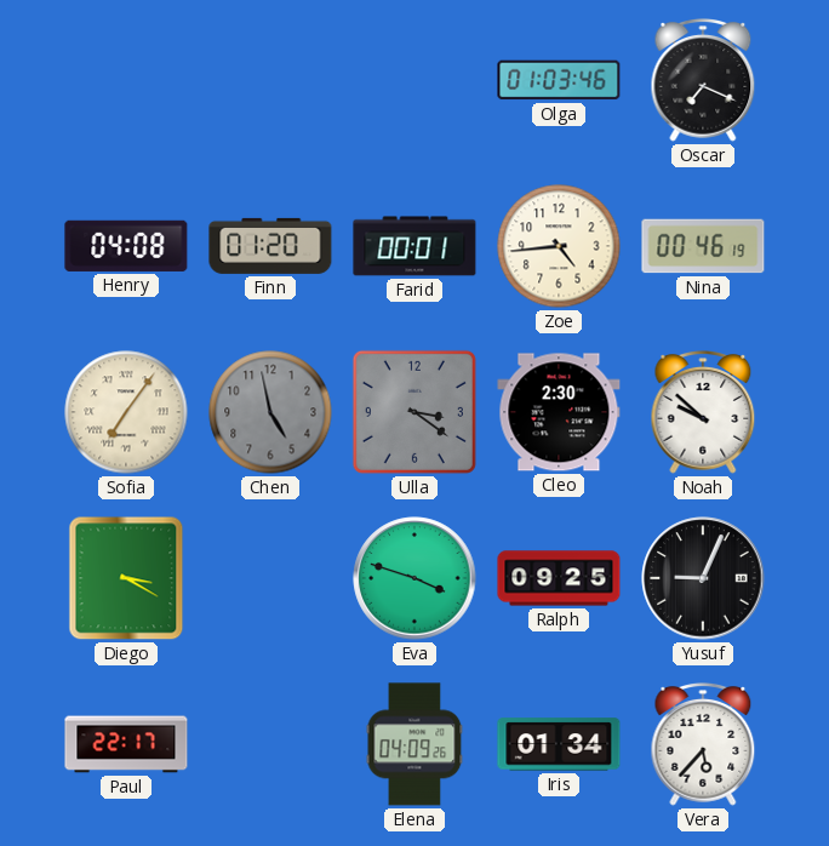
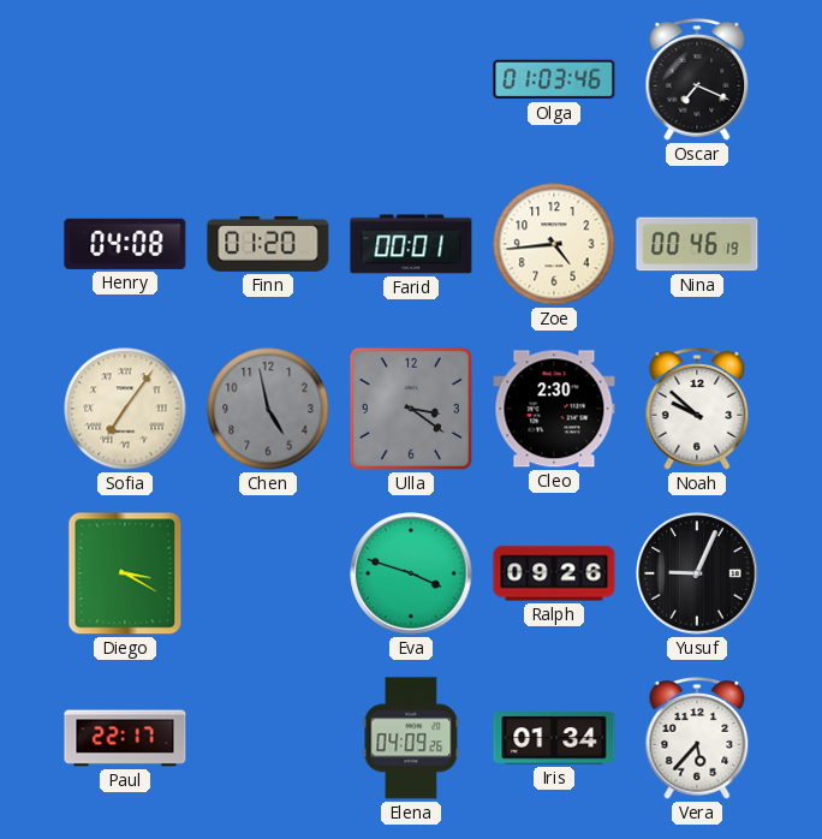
Ralph: 09:25 -> 09:26
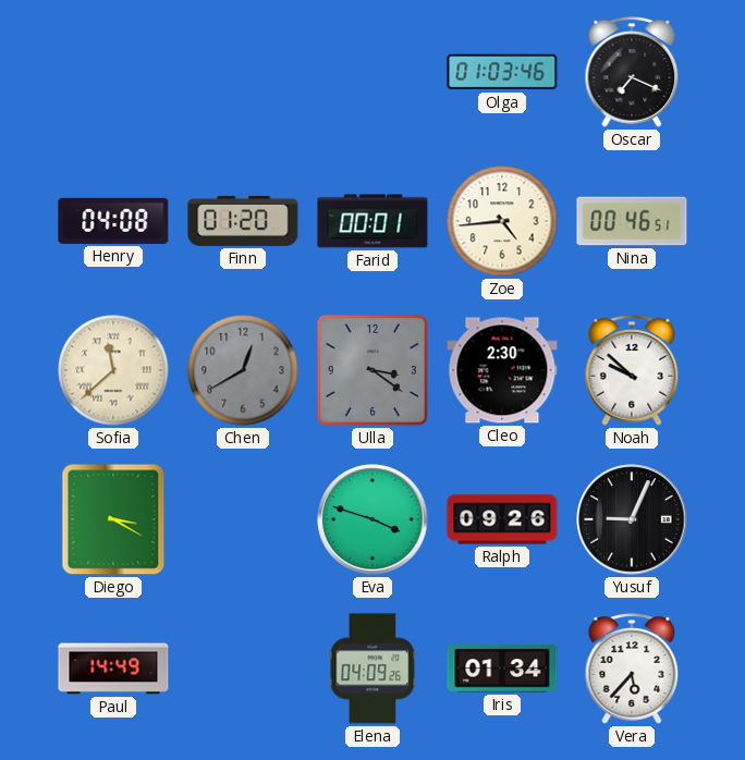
Nina: 00:46:19 -> 00:46:51
Sofia: 7:06 -> 11:38
Chen: 4:58 -> 12:40
Paul: 22:17 -> 14:49
